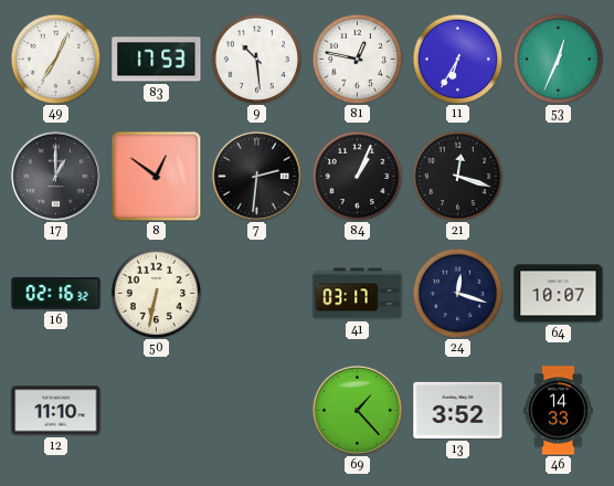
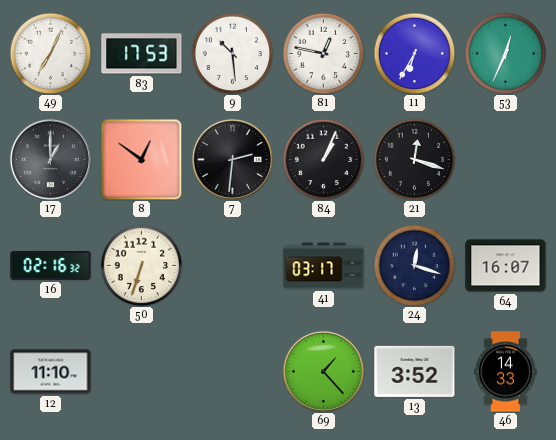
50: 6:32 -> 6:33
64: 10:07 -> 16:07
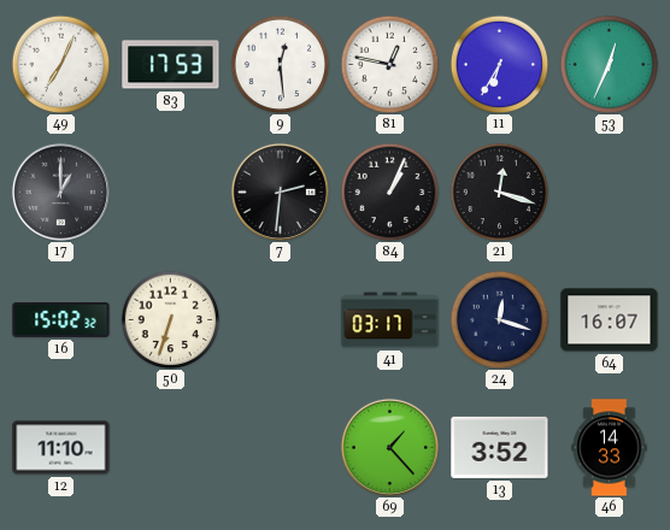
9: 10:29 -> 12:29
8: 12:51 -> none
16: 02:16 -> 15:02
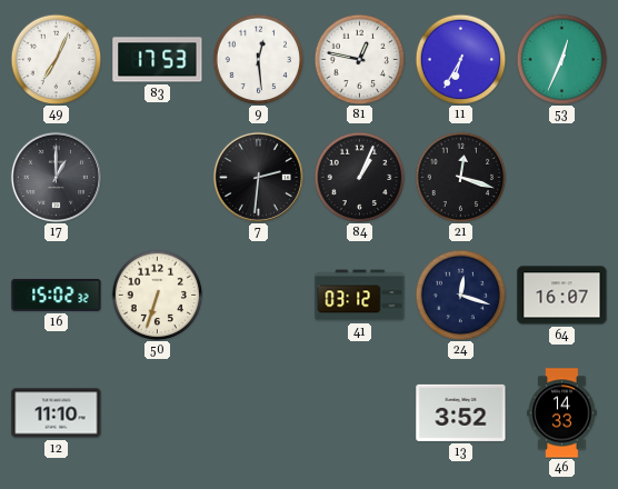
41: 03:17 -> 03:12
69: 1:23 -> none
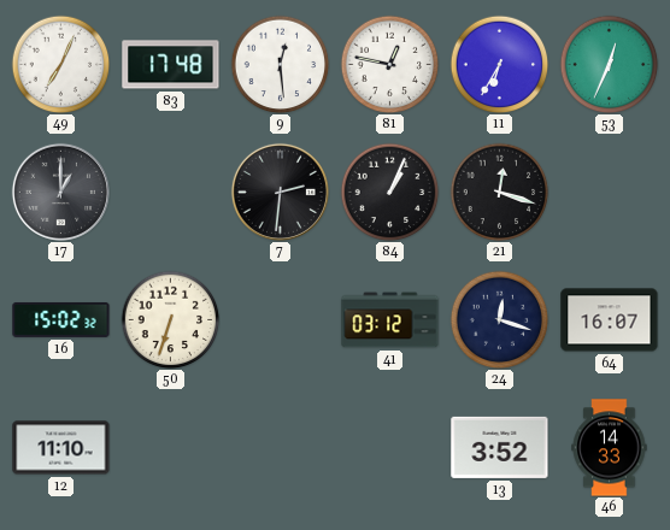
83: 17:53 -> 17:48
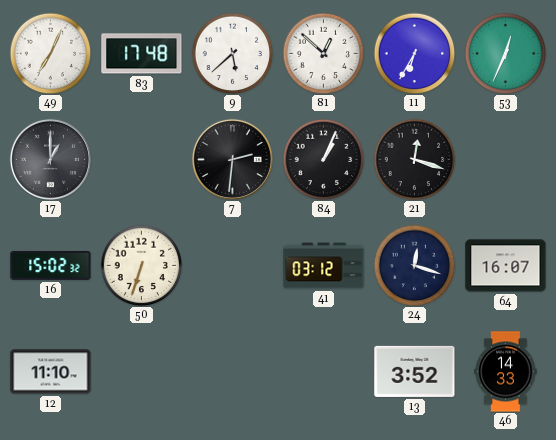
9: 12:29 -> 5:38
81: 12:47 -> 12:52
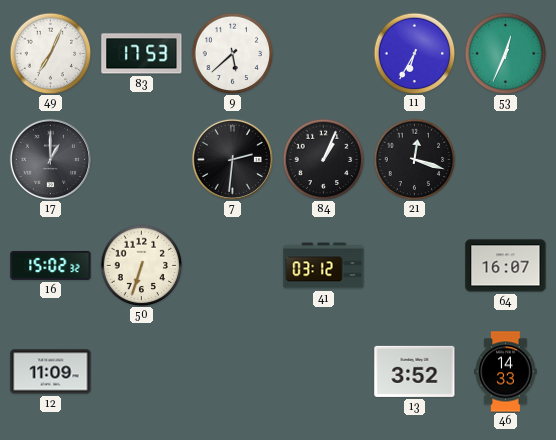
83: 17:48 -> 17:53
81: 12:52 -> none
24: 12:18 -> none
12: 11:10 -> 11:09
